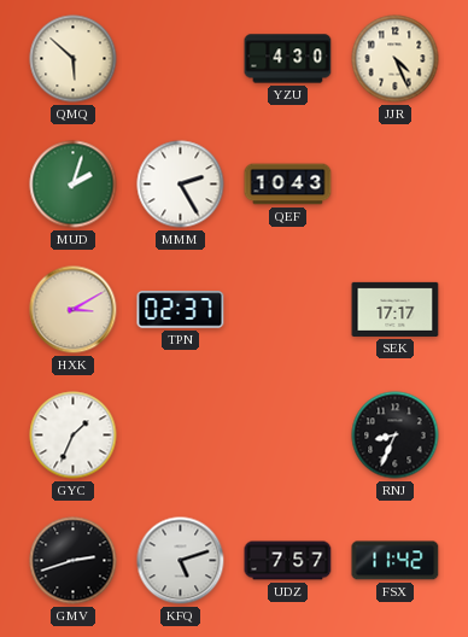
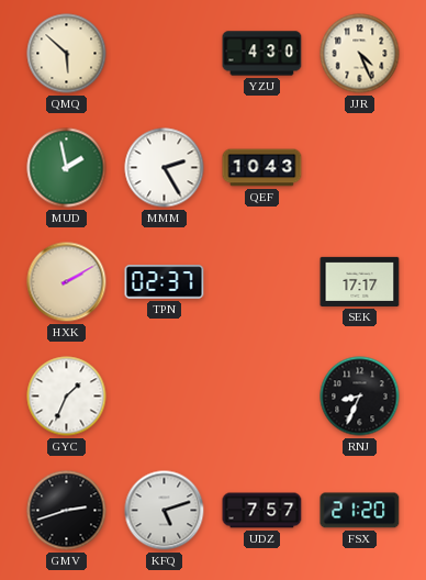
MUD: 2:03 -> 1:58
HXK: 3:10 -> 2:10
FSX: 11:42 -> 21:20
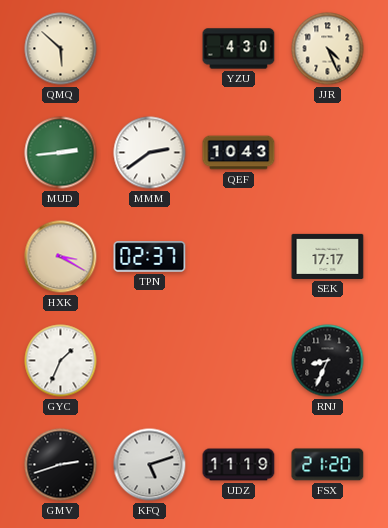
MUD: 1:58 -> 2:44
MMM: 2:25 -> 2:39
HXK: 2:10 -> 3:20
UDZ: 7:57 -> 11:19
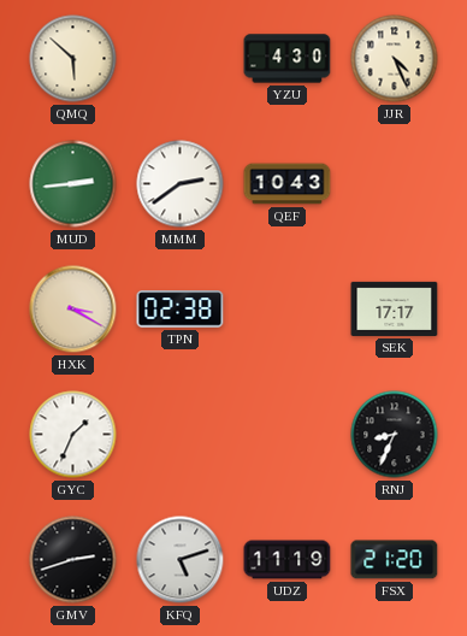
TPN: 02:37 -> 02:38
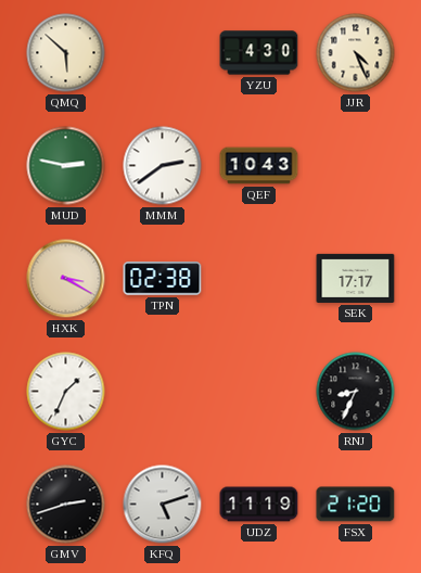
MUD: 2:44 -> 2:47
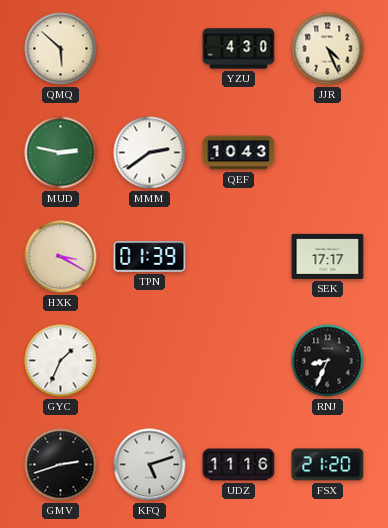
TPN: 02:38 -> 01:39
UDZ: 11:19 -> 11:16
